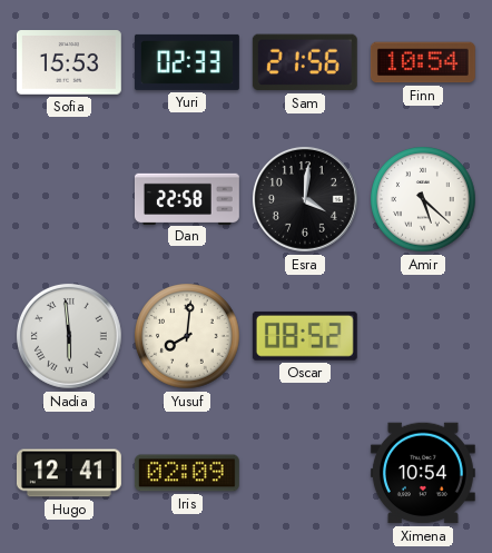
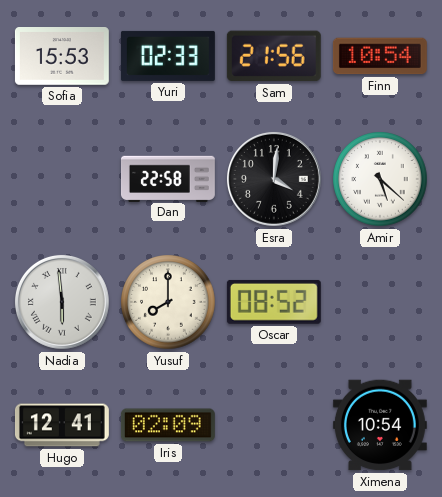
Yusuf: 8:01 -> 8:00
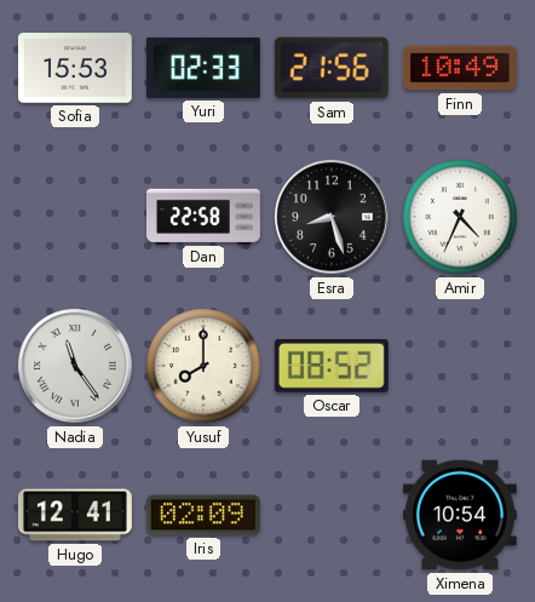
Finn: 10:54 -> 10:49
Esra: 4:01 -> 8:27
Amir: 5:22 -> 4:34
Nadia: 5:59 -> 11:24
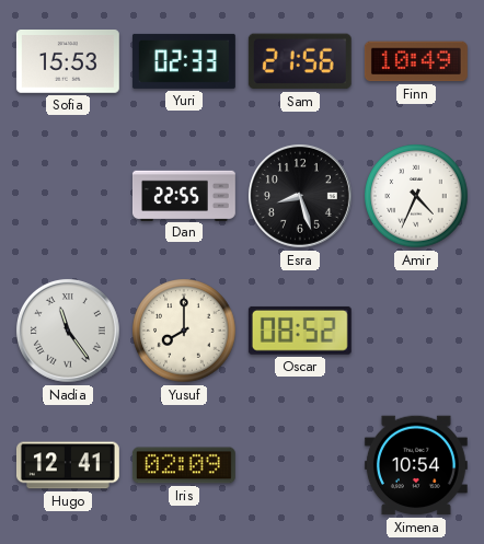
Dan: 22:58 -> 22:55
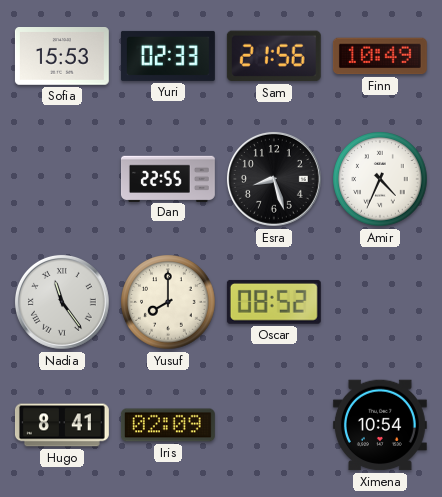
Hugo: 12:41 -> 8:41
